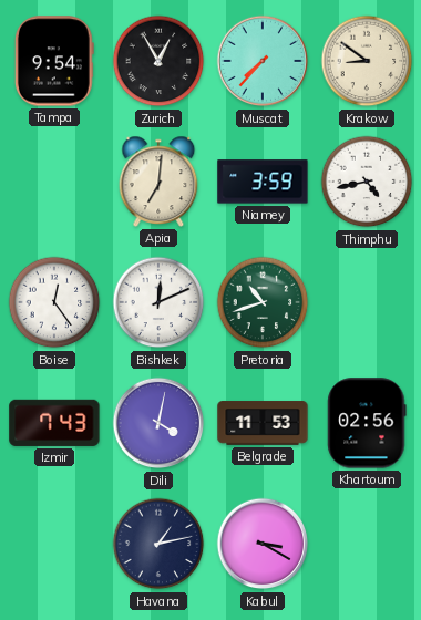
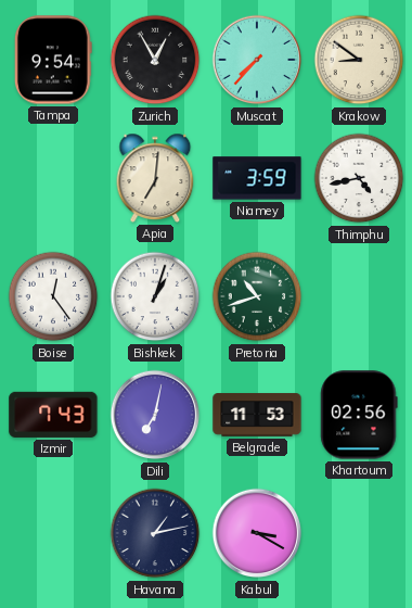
Bishkek: 12:11 -> 1:03
Dili: 4:02 -> 7:02
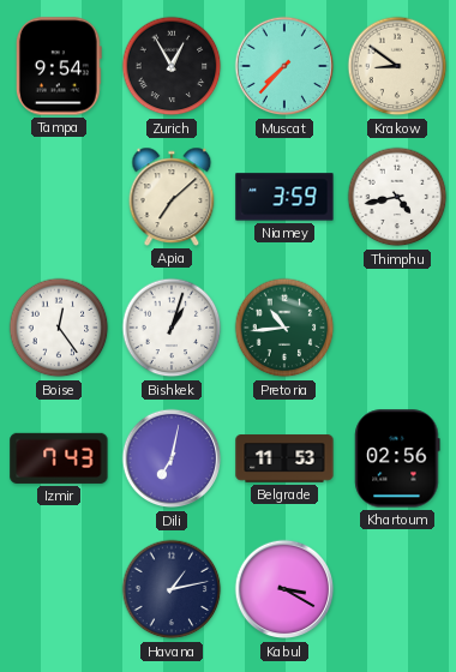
Apia: 7:01 -> 7:08
Pretoria: 10:42 -> 10:44
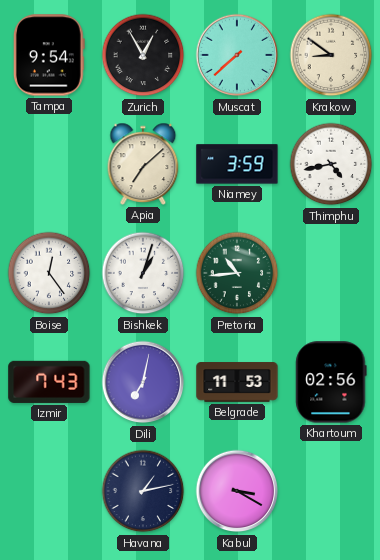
Muscat: 7:37 -> 7:38
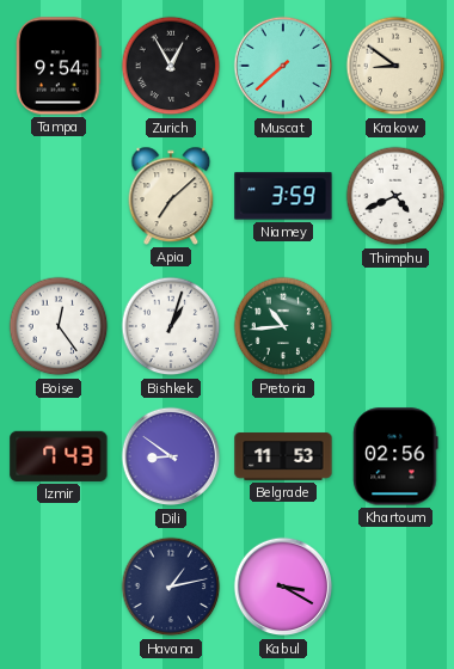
Thimphu: 4:43 -> 4:41
Dili: 7:02 -> 8:51
